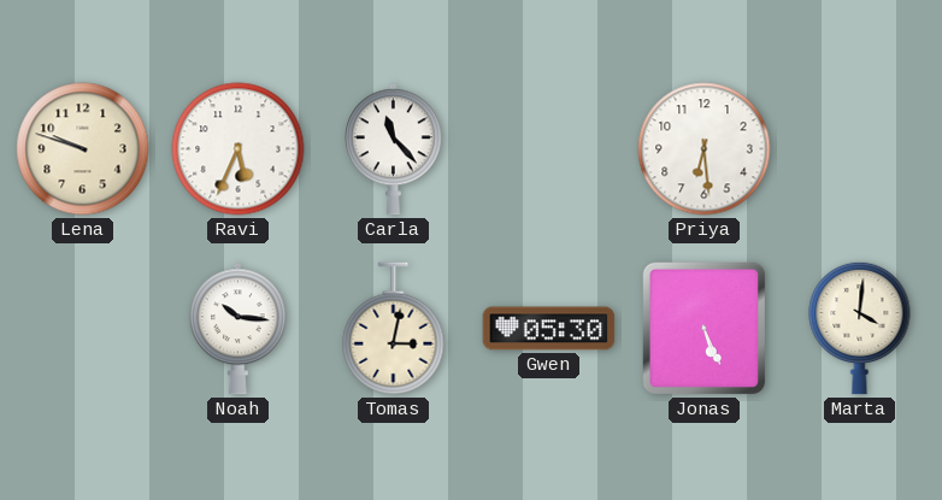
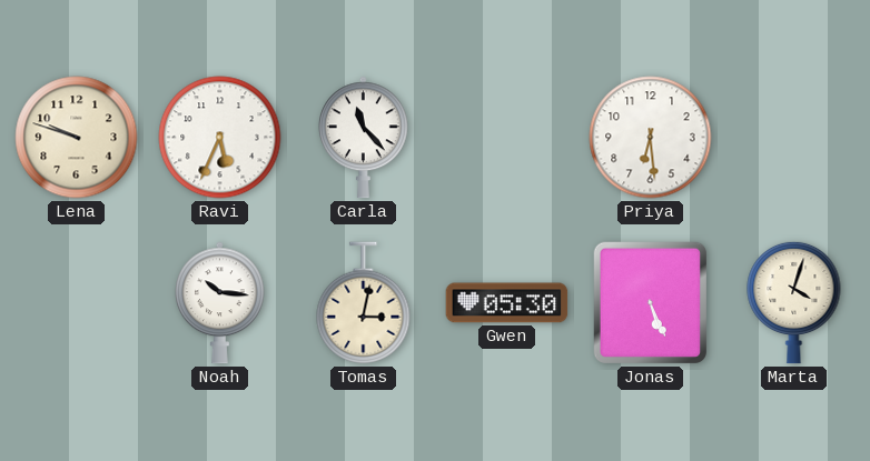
Marta: 4:01 -> 4:03
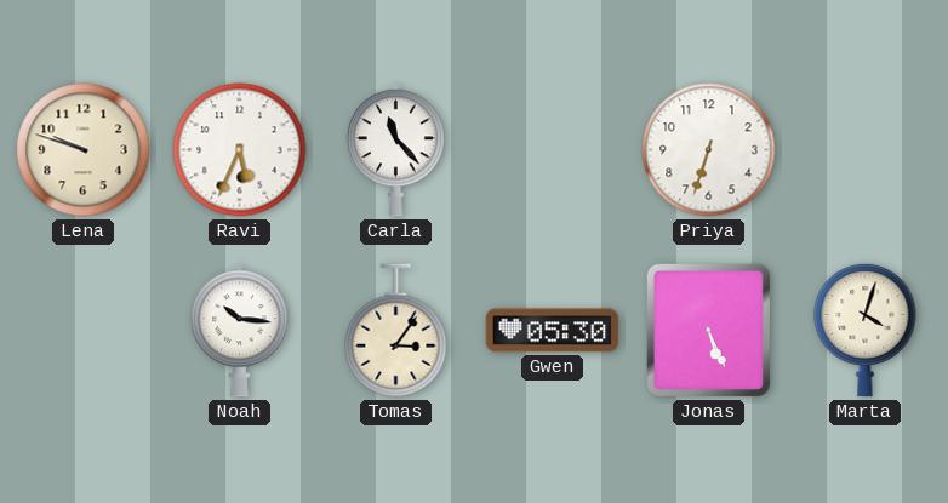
Priya: 6:29 -> 6:33
Tomas: 3:02 -> 3:06
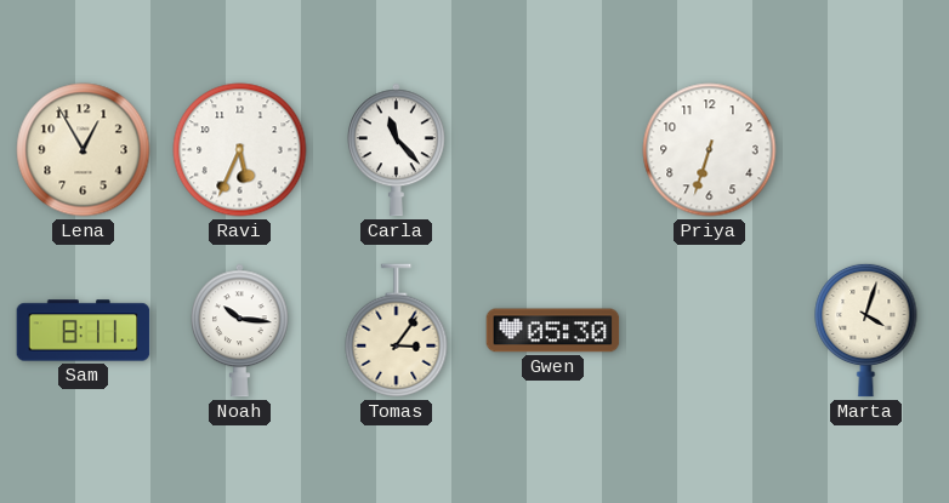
Lena: 9:48 -> 12:55
Sam: none -> 8:11
Jonas: 5:26 -> none
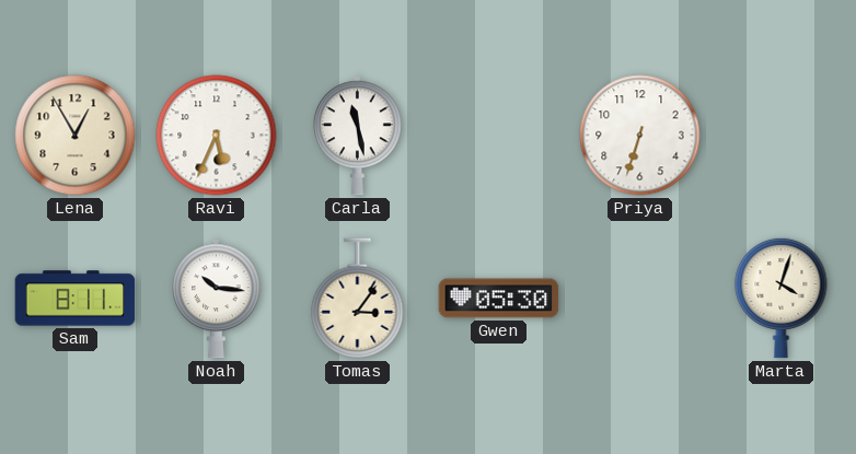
Carla: 11:23 -> 11:28
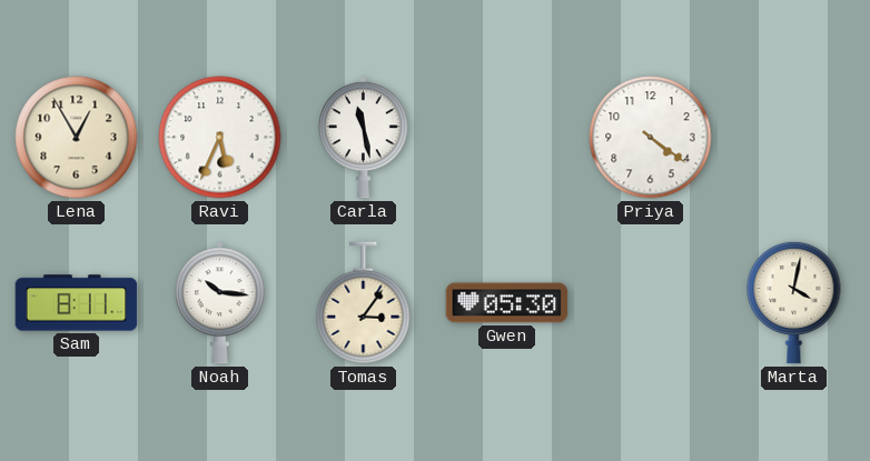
Priya: 6:33 -> 4:21
Marta: 4:03 -> 4:02
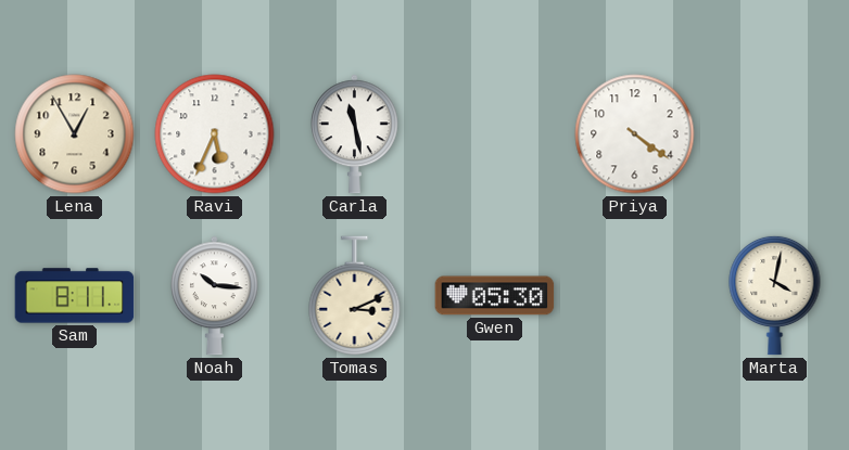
Tomas: 3:06 -> 3:11
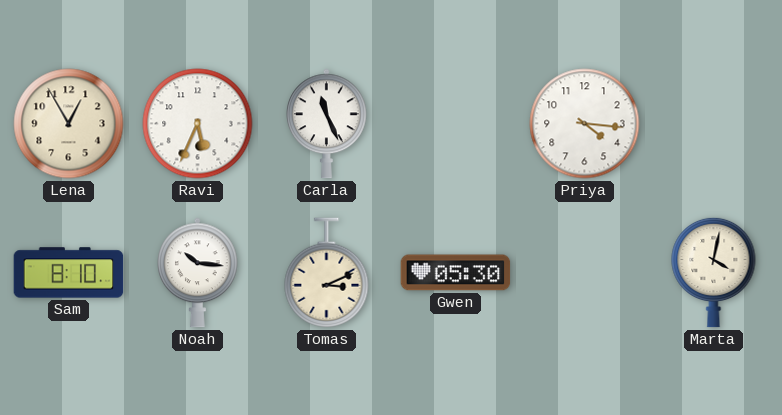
Carla: 11:28 -> 11:26
Priya: 4:21 -> 4:16
Sam: 8:11 -> 8:10
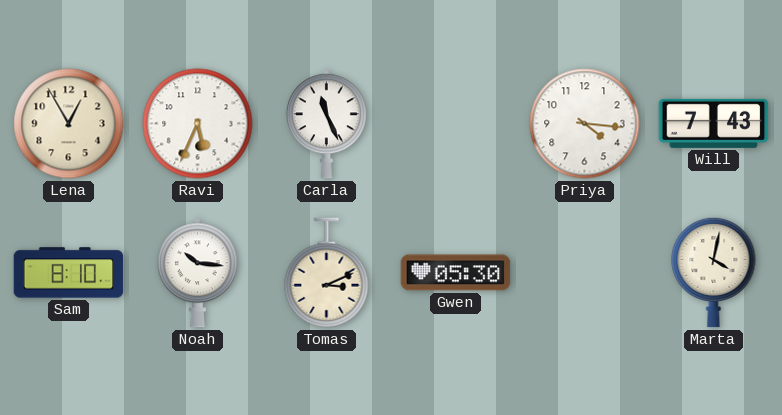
Will: none -> 7:43
